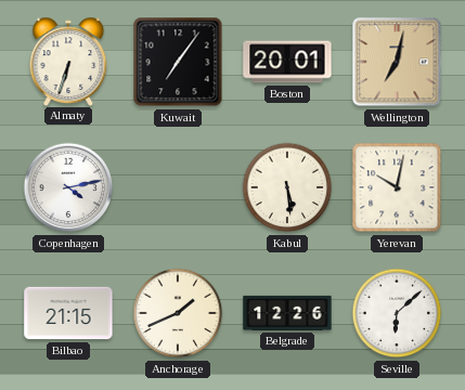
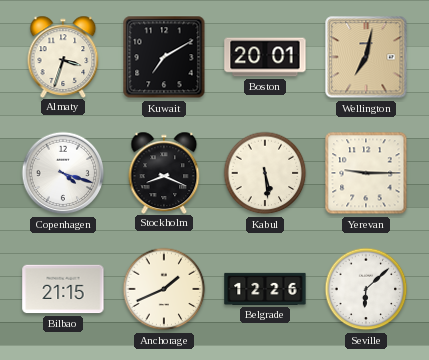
Almaty: 6:33 -> 3:33
Kuwait: 7:06 -> 7:10
Copenhagen: 4:13 -> 4:18
Stockholm: none -> 8:19
Yerevan: 10:02 -> 9:15
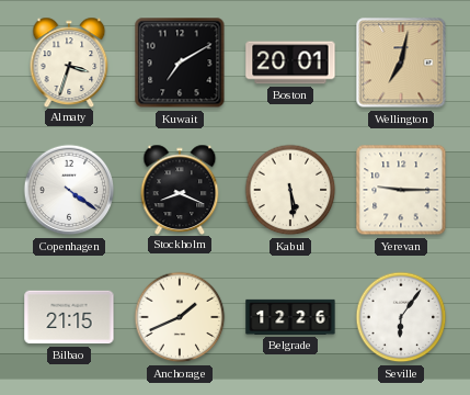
Copenhagen: 4:18 -> 4:21
Seville: 6:08 -> 6:06
